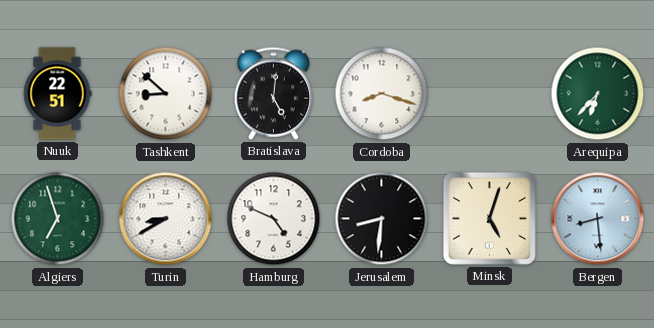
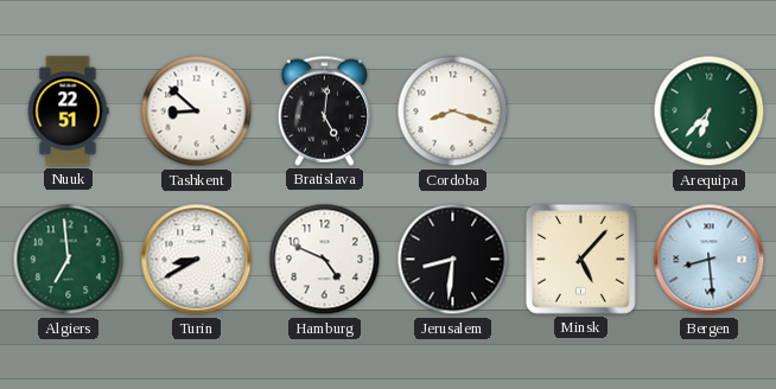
Algiers: 6:57 -> 6:59
Minsk: 5:03 -> 5:07
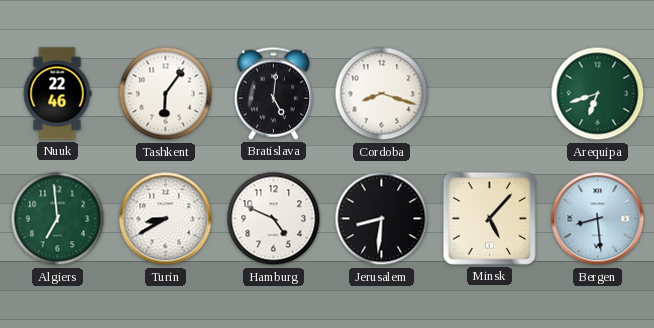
Nuuk: 22:51 -> 22:46
Tashkent: 8:52 -> 6:06
Arequipa: 6:37 -> 6:42
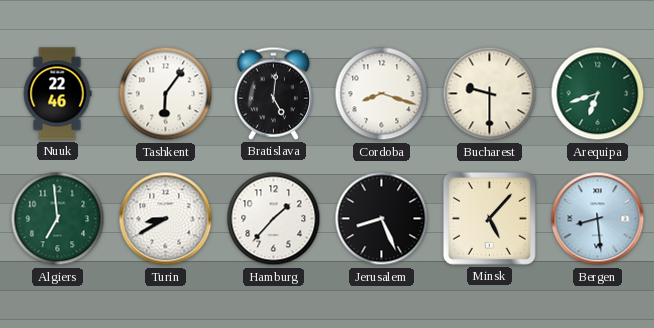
Bucharest: none -> 9:30
Hamburg: 4:49 -> 1:37
Jerusalem: 8:31 -> 8:26
